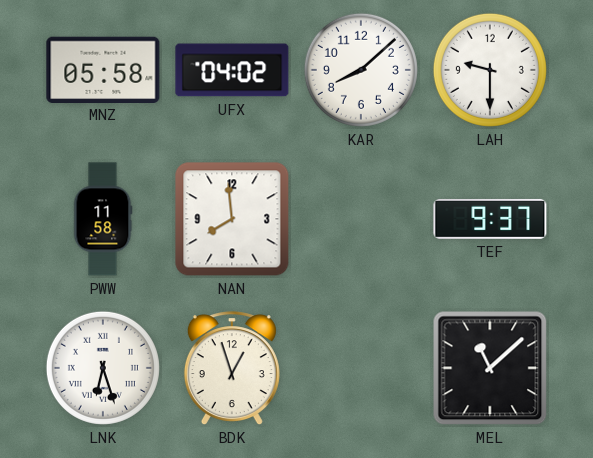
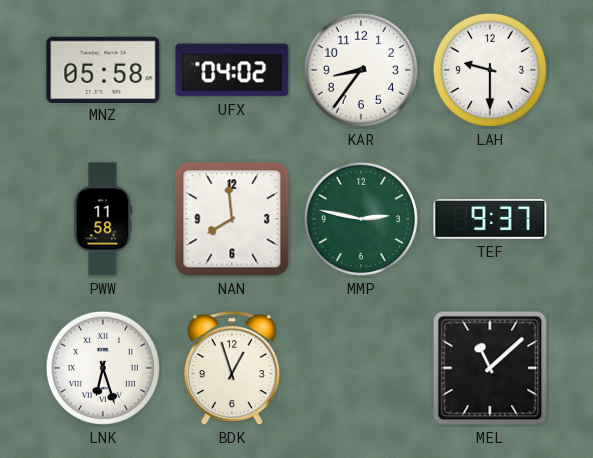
KAR: 8:08 -> 8:36
MMP: none -> 2:47
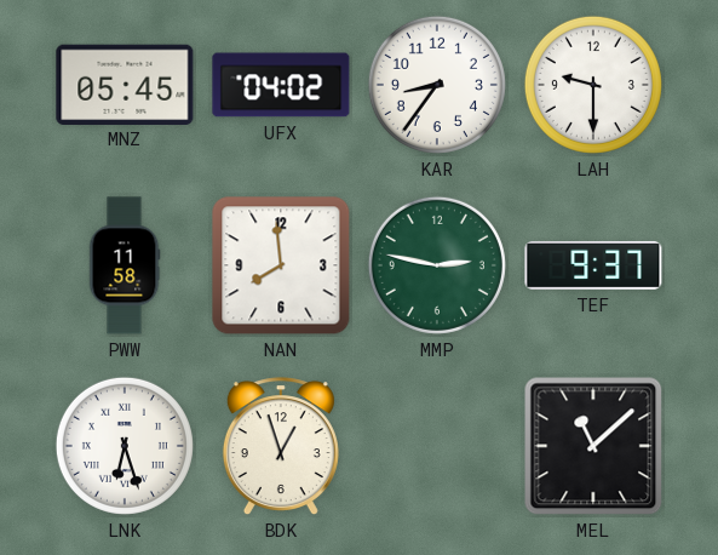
MNZ: 05:58 -> 05:45
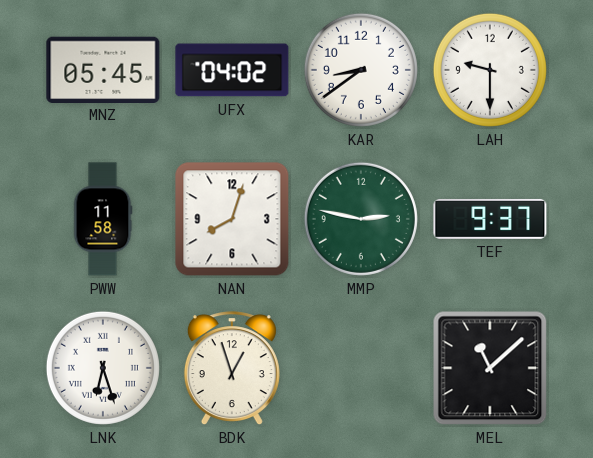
KAR: 8:36 -> 8:39
NAN: 7:59 -> 8:03
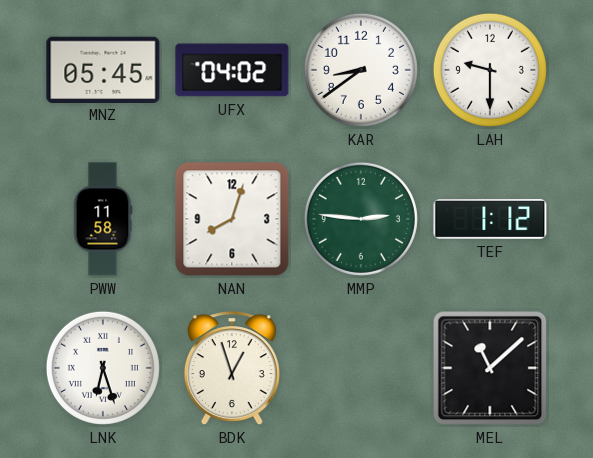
MMP: 2:47 -> 2:46
TEF: 9:37 -> 1:12
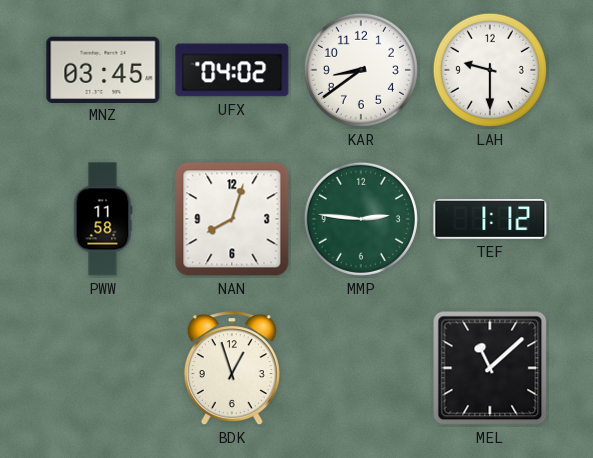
MNZ: 05:45 -> 03:45
LNK: 6:27 -> none
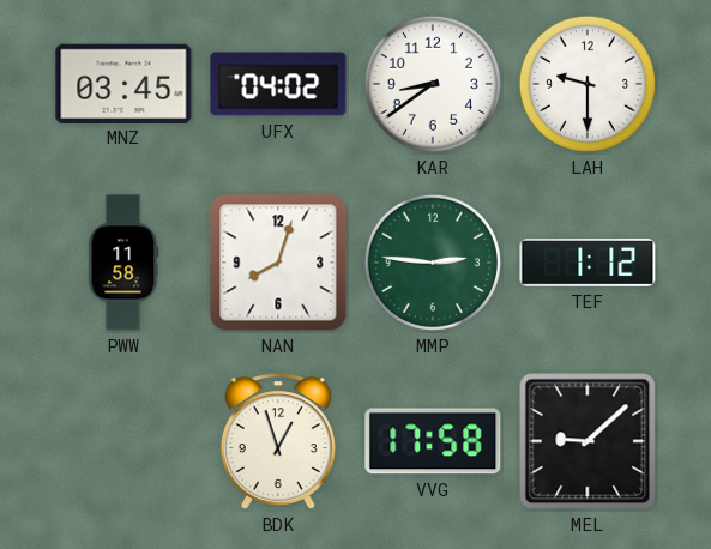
VVG: none -> 17:58
MEL: 11:08 -> 9:08
